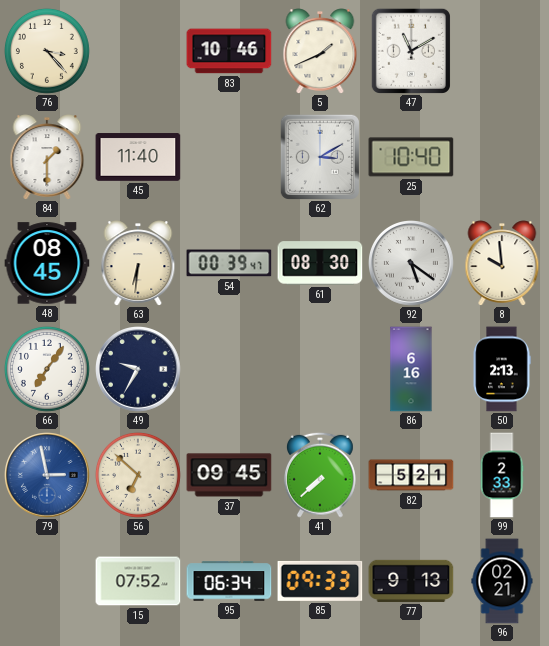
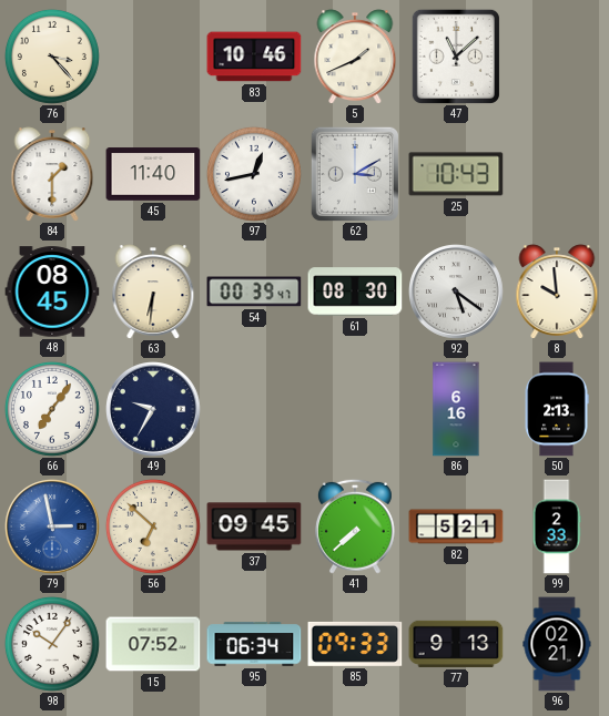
47: 11:10 -> 11:08
97: none -> 12:43
25: 10:40 -> 10:43
98: none -> 10:06
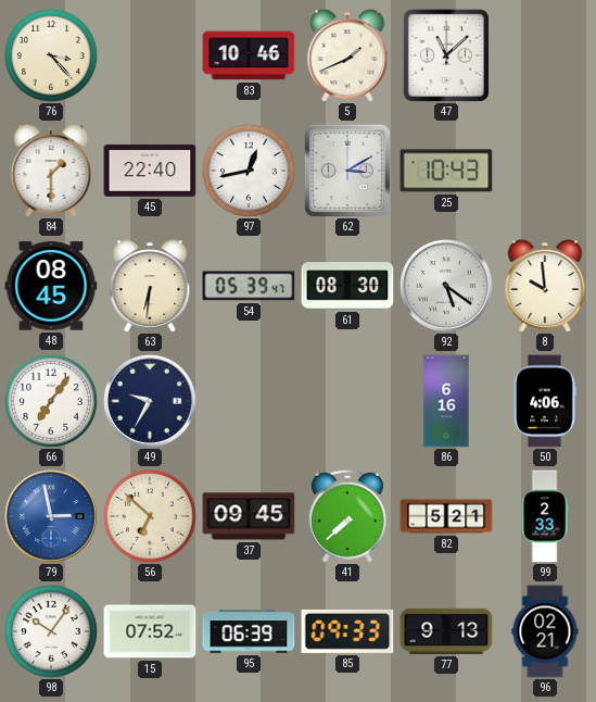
45: 11:40 -> 22:40
54: 00:39 -> 05:39
50: 2:13 -> 4:06
95: 06:34 -> 06:39
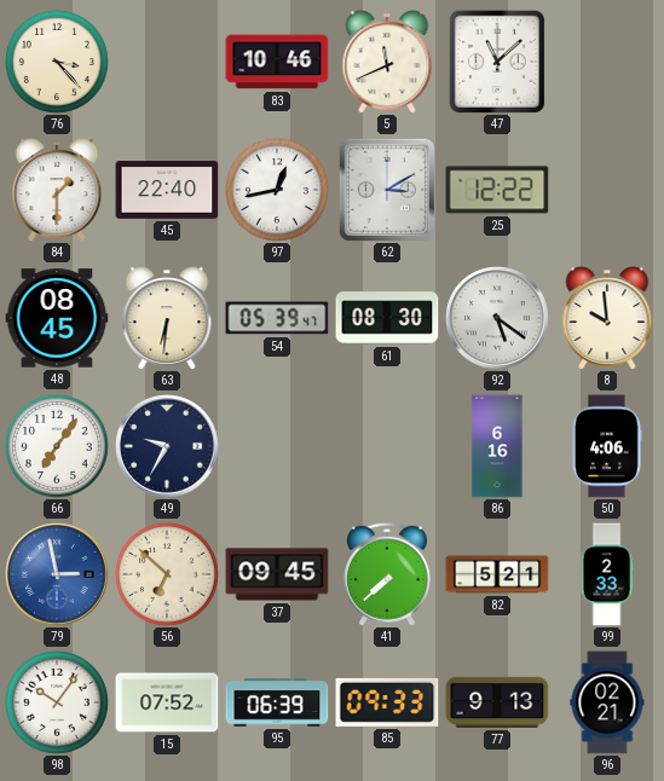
5: 1:41 -> 11:41
25: 10:43 -> 12:22
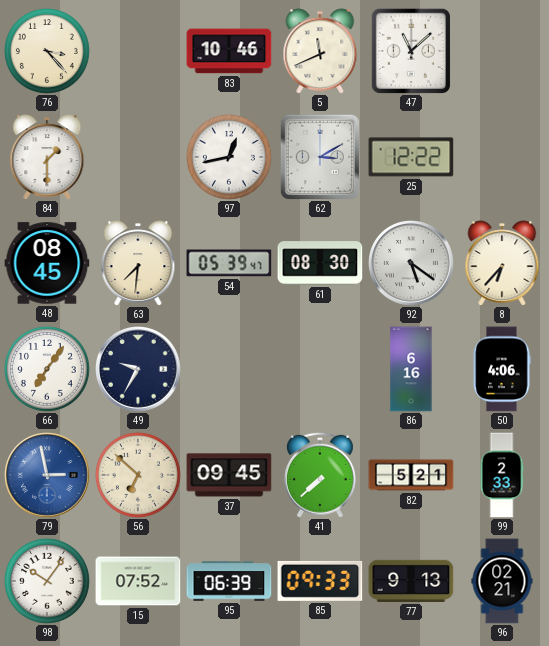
45: 22:40 -> none
63: 6:31 -> 7:31
8: 9:59 -> 6:37
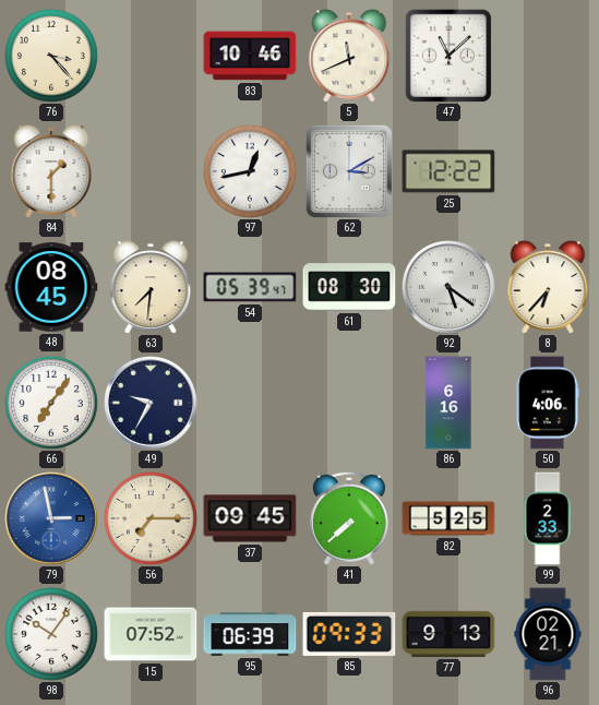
56: 6:52 -> 7:15
82: 5:21 -> 5:25
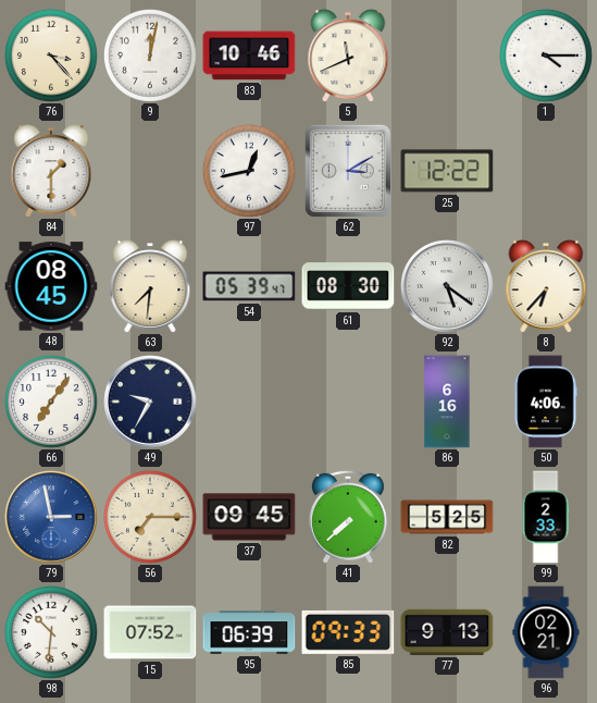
9: none -> 12:02
47: 11:08 -> none
1: none -> 4:15
98: 10:06 -> 10:31
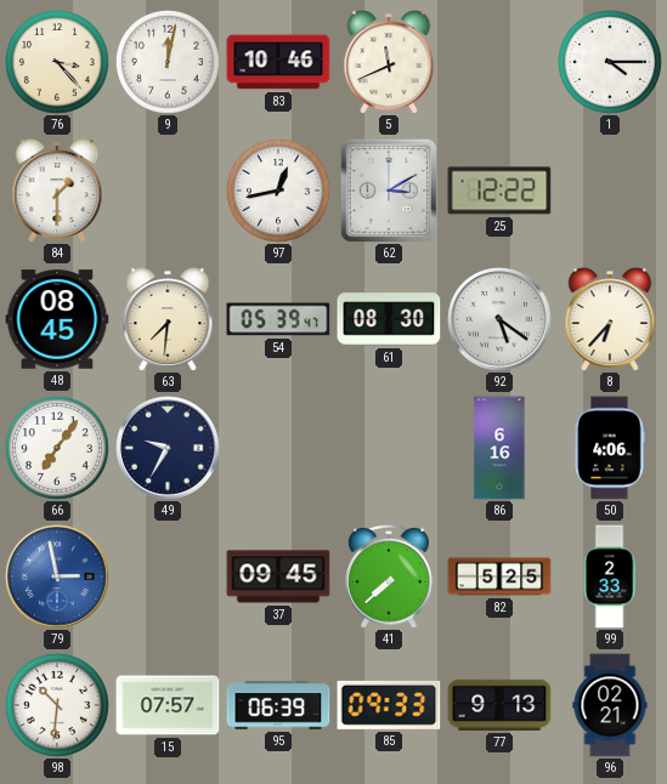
56: 7:15 -> none
15: 07:52 -> 07:57
